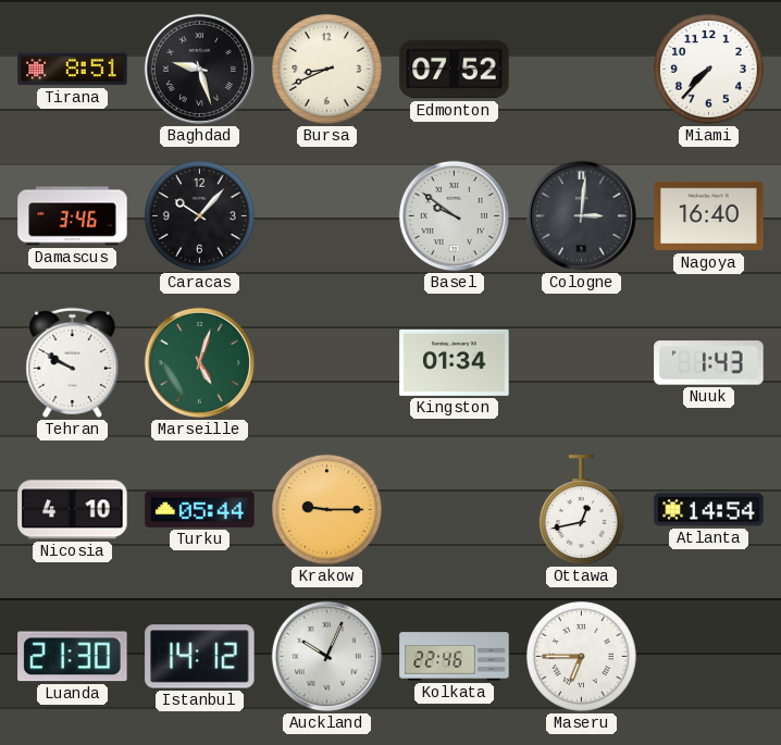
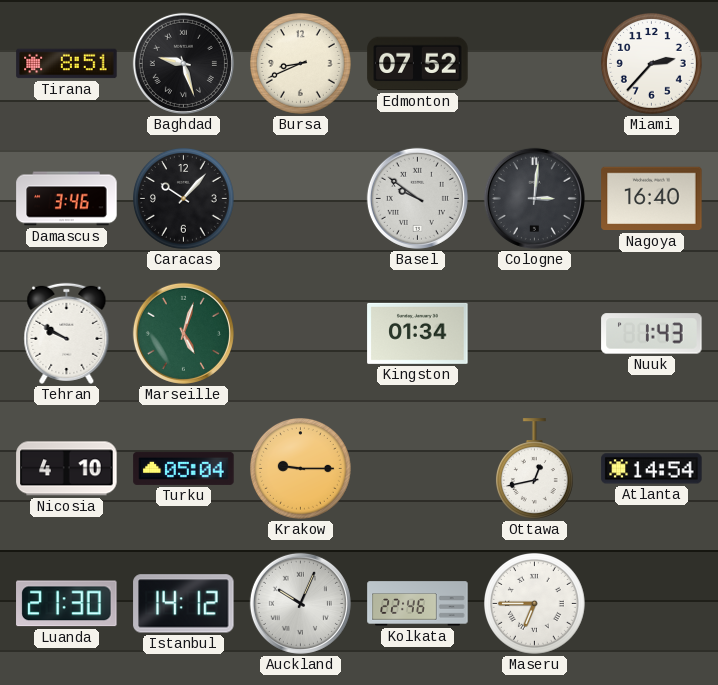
Miami: 7:37 -> 2:37
Turku: 05:44 -> 05:04
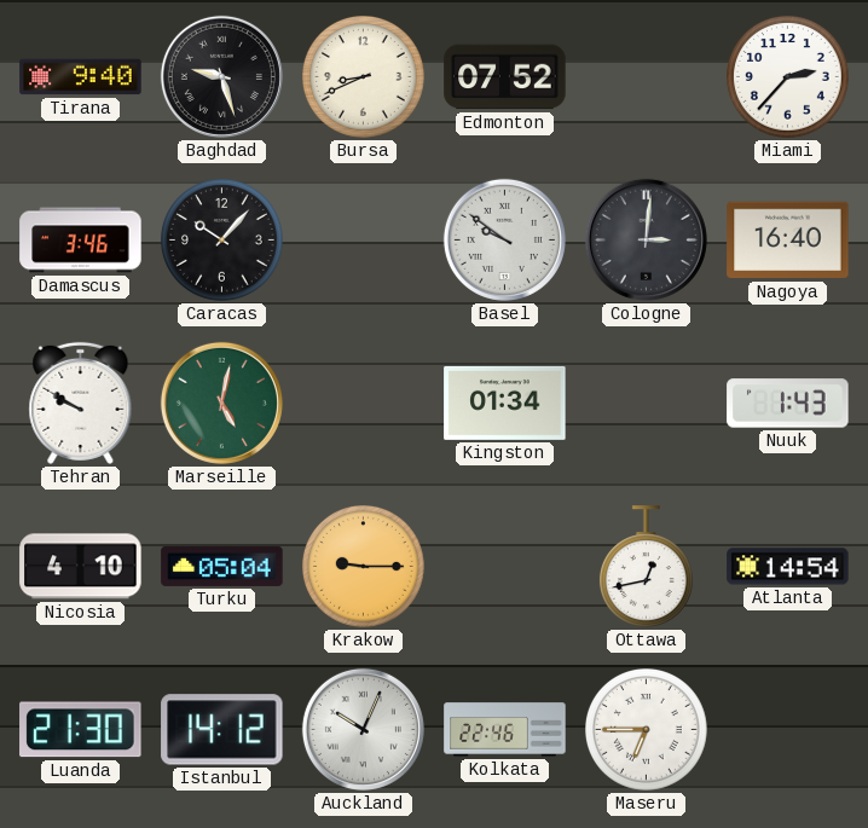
Tirana: 8:51 -> 9:40
Marseille: 5:03 -> 5:02
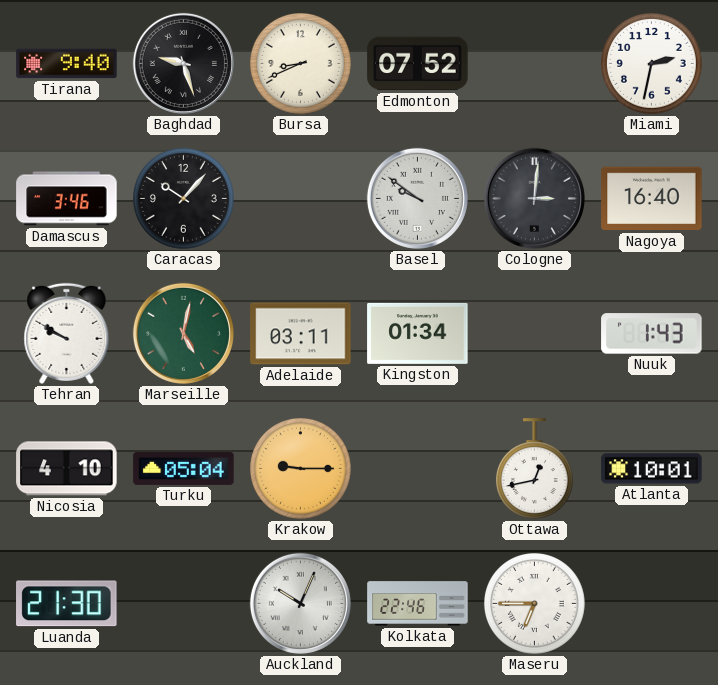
Miami: 2:37 -> 2:32
Adelaide: none -> 03:11
Atlanta: 14:54 -> 10:01
Istanbul: 14:12 -> none
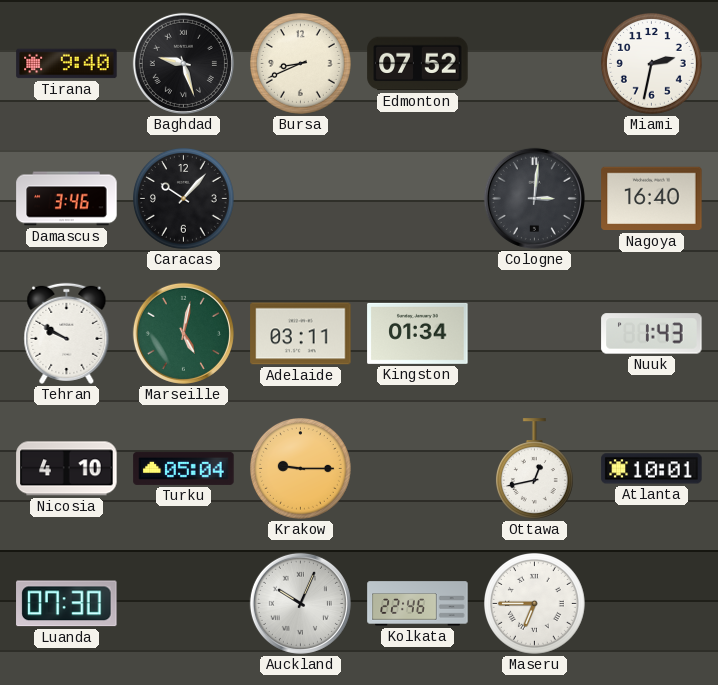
Basel: 9:51 -> none
Luanda: 21:30 -> 07:30
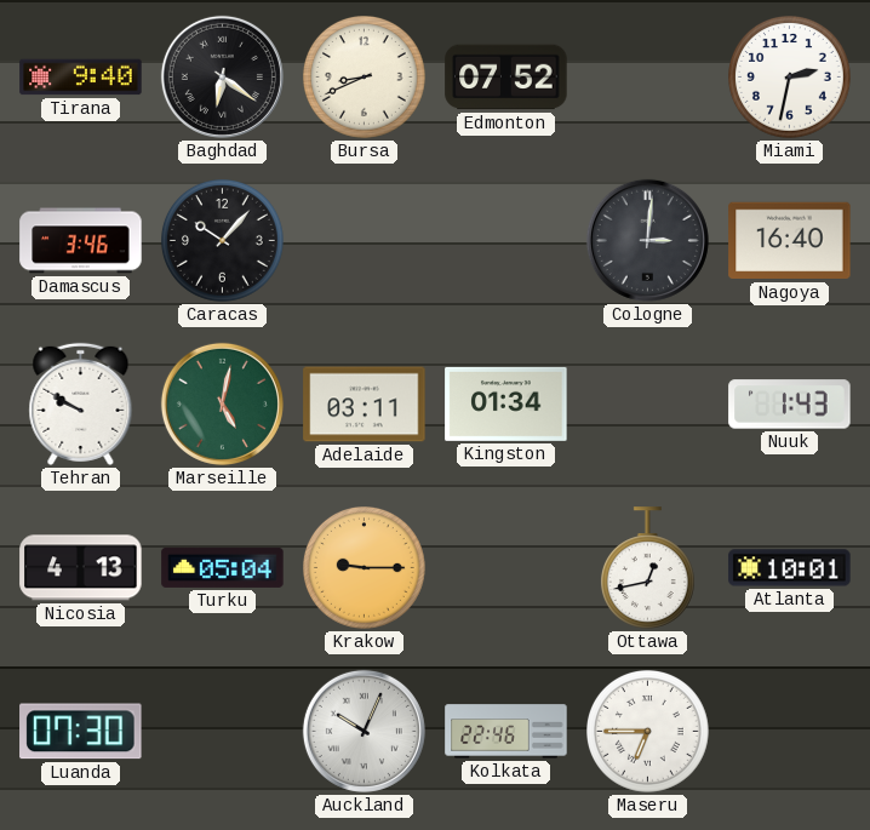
Baghdad: 9:27 -> 6:21
Nicosia: 4:10 -> 4:13
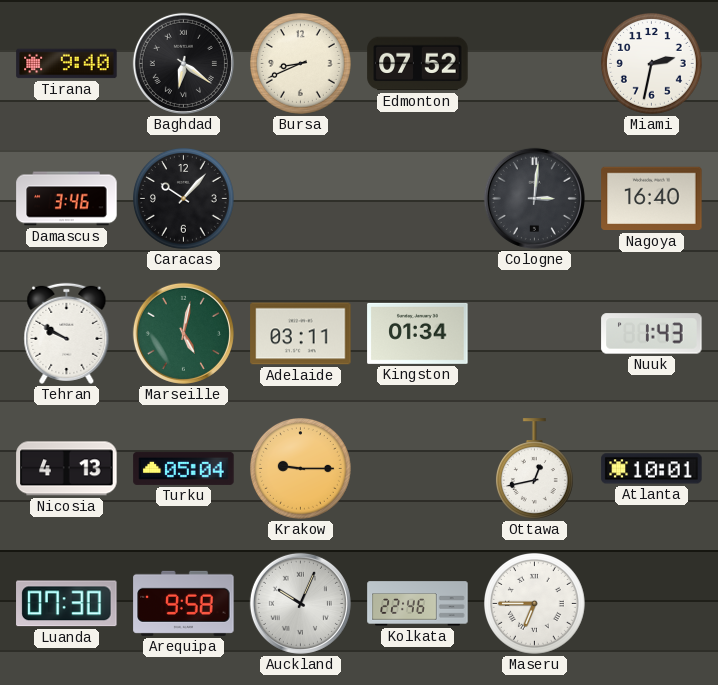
Arequipa: none -> 9:58
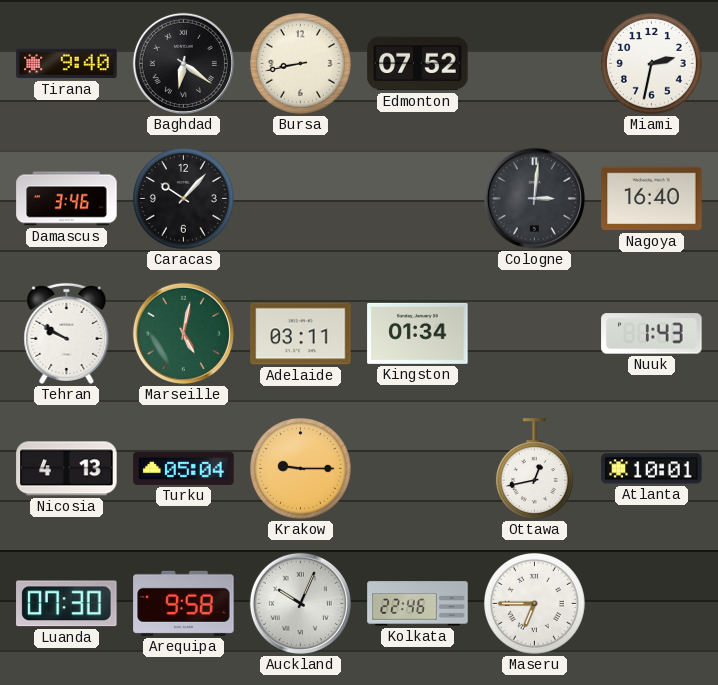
Bursa: 8:41 -> 8:43
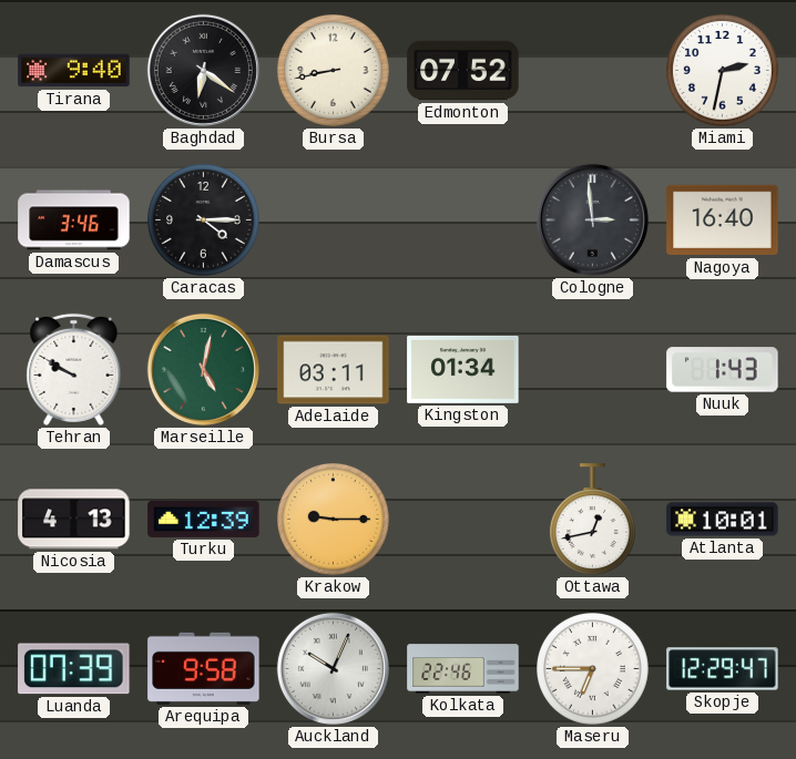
Caracas: 10:07 -> 4:15
Cologne: 3:01 -> 2:59
Turku: 05:04 -> 12:39
Luanda: 07:30 -> 07:39
Skopje: none -> 12:29
